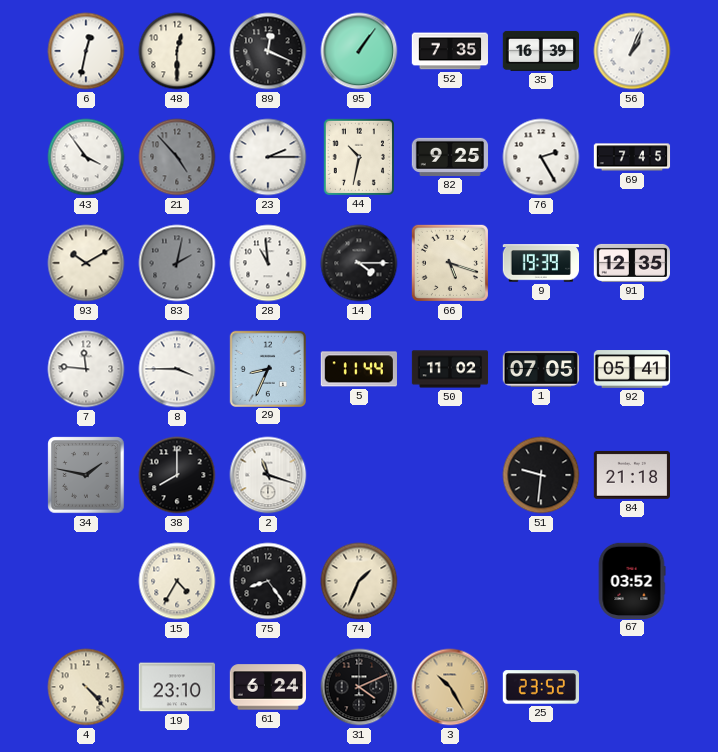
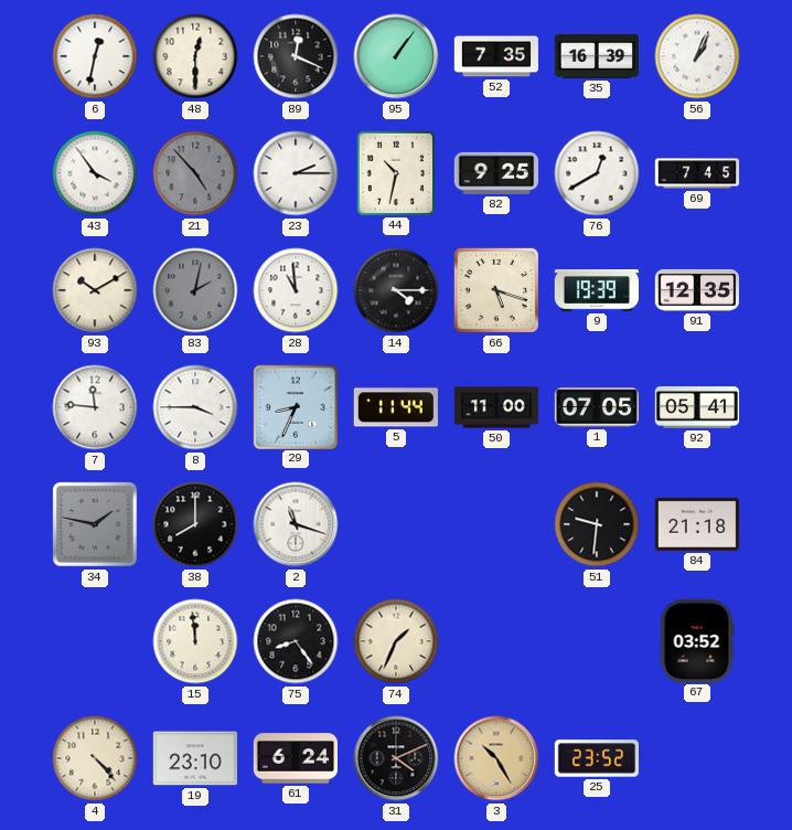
76: 2:25 -> 12:40
50: 11:02 -> 11:00
15: 4:35 -> 11:59
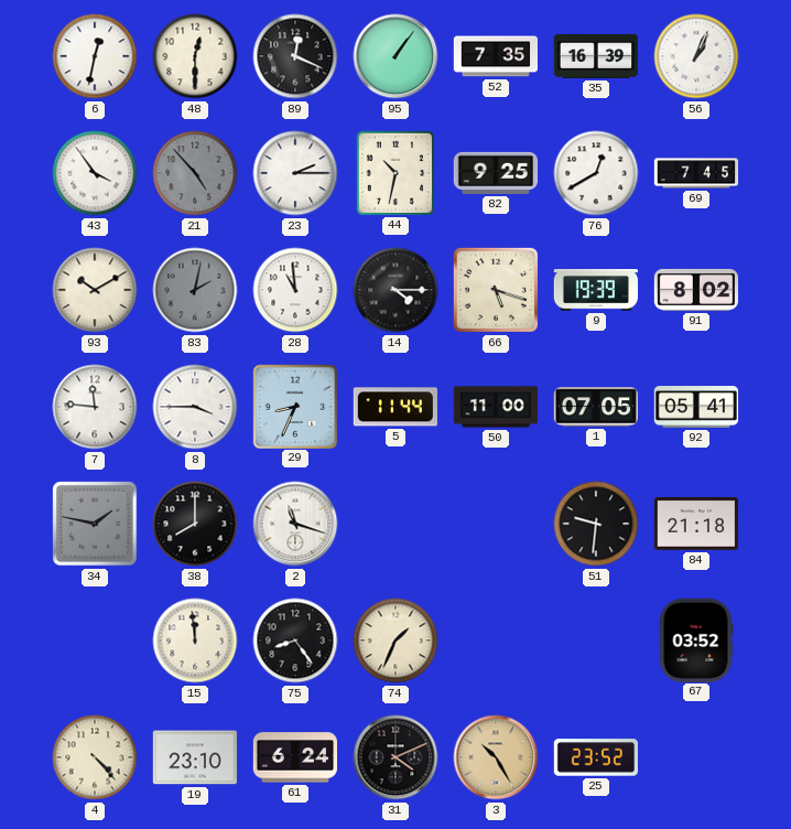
91: 12:35 -> 8:02
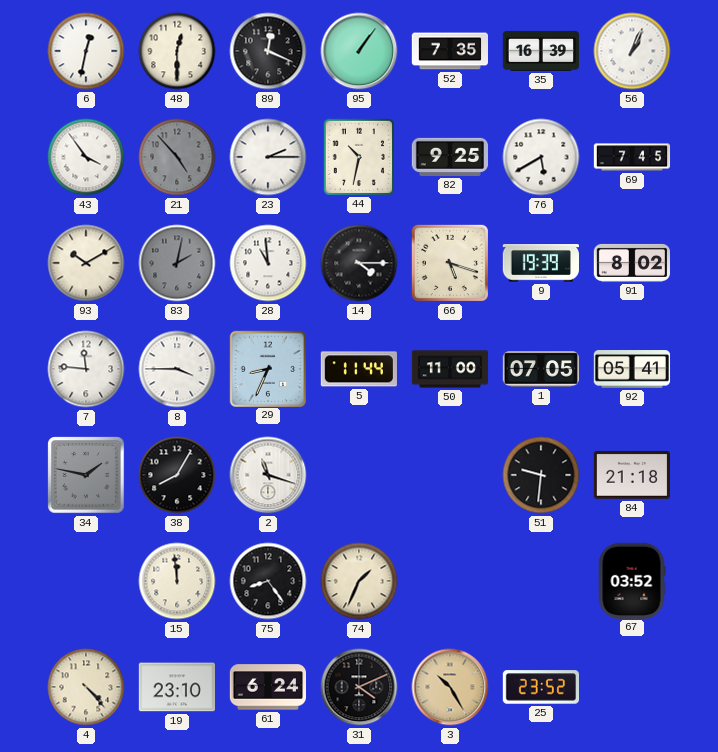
76: 12:40 -> 5:40
38: 8:00 -> 8:05
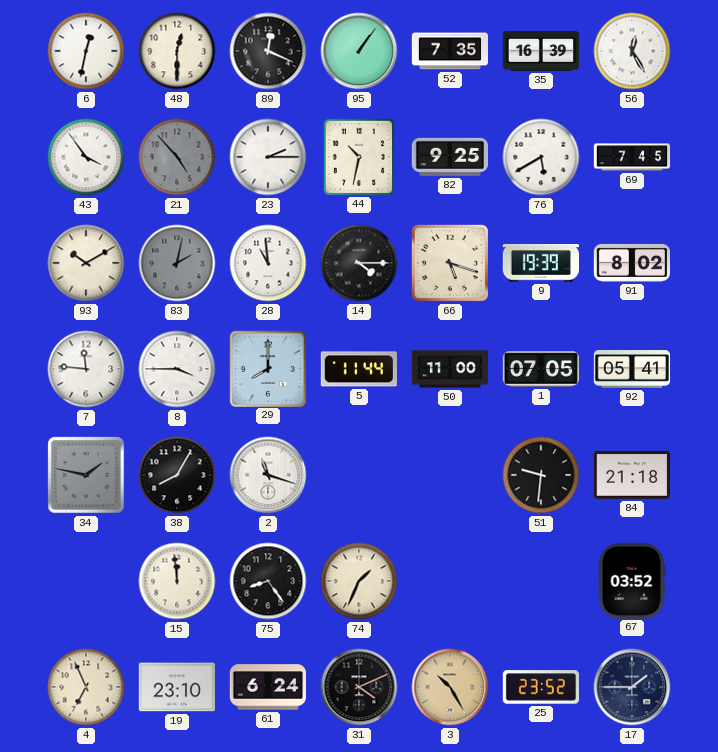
56: 1:04 -> 12:25
29: 8:34 -> 8:00
4: 4:23 -> 6:56
17: none -> 1:45
